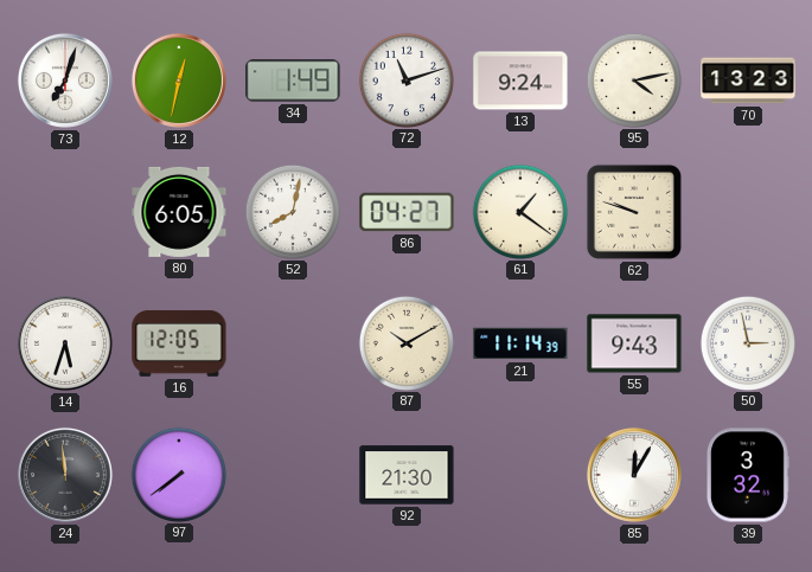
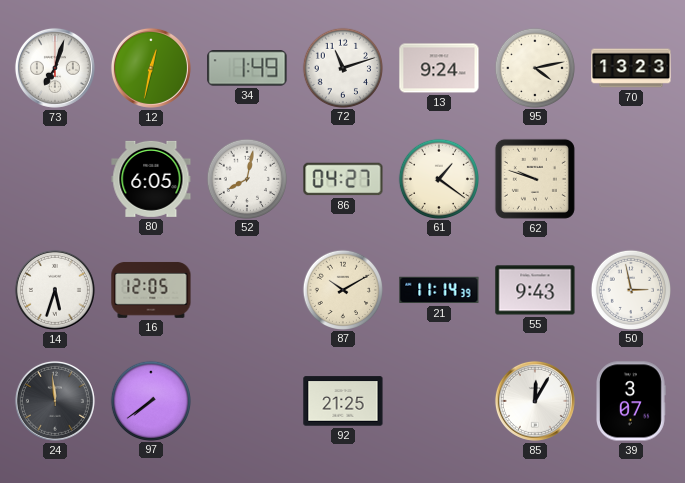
92: 21:30 -> 21:25
39: 3:32 -> 3:07
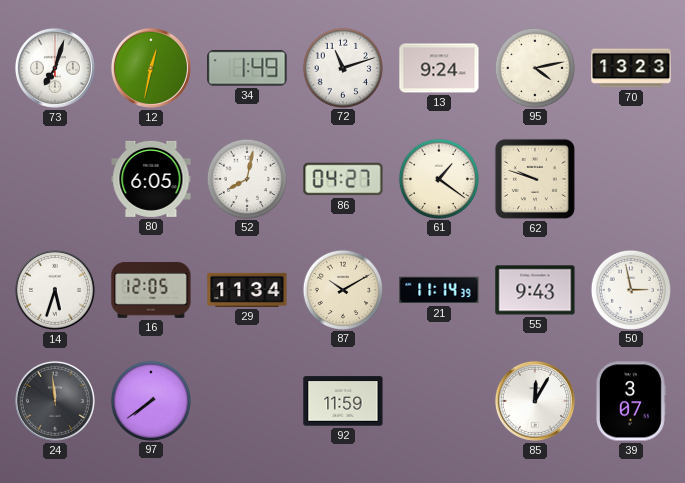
29: none -> 11:34
92: 21:25 -> 11:59
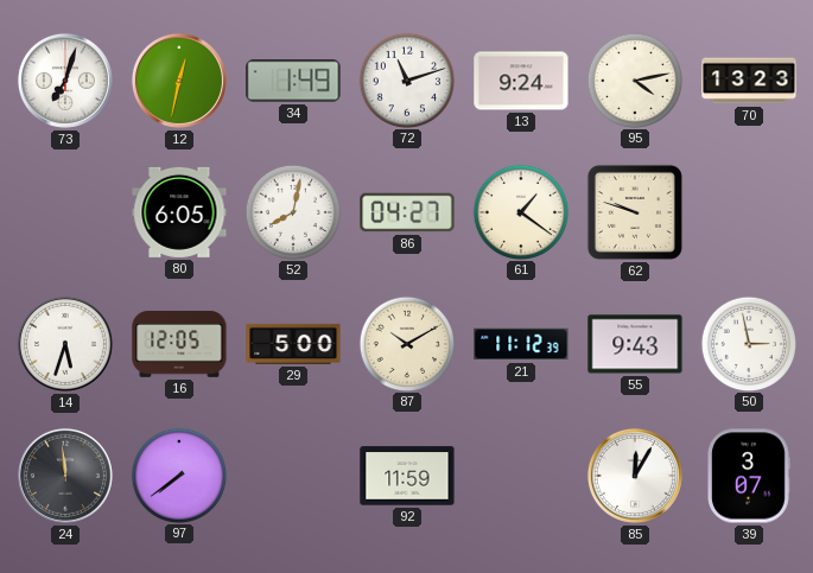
29: 11:34 -> 5:00
21: 11:14 -> 11:12
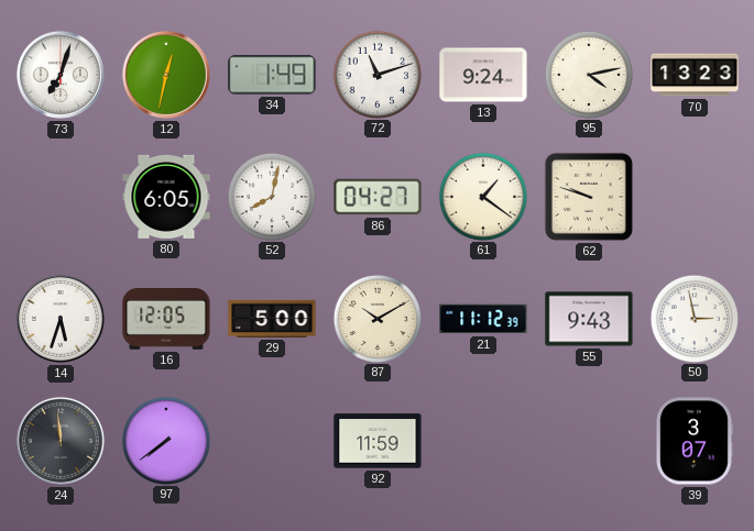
85: 12:05 -> none
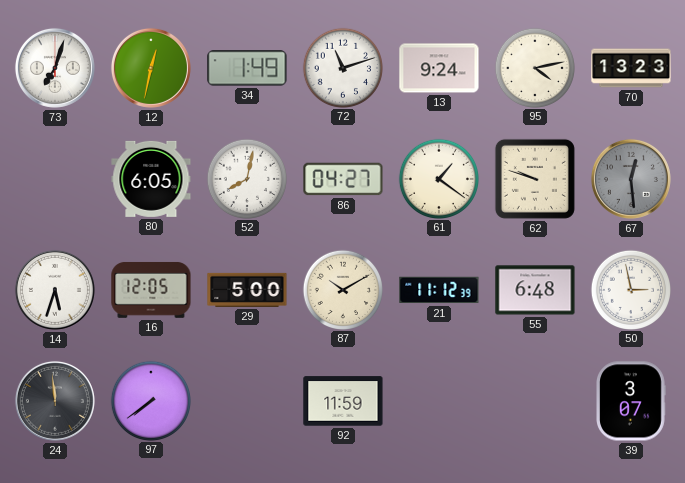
67: none -> 12:29
55: 9:43 -> 6:48
